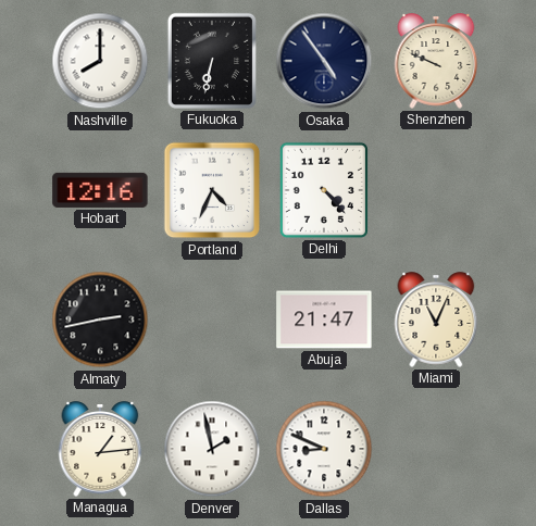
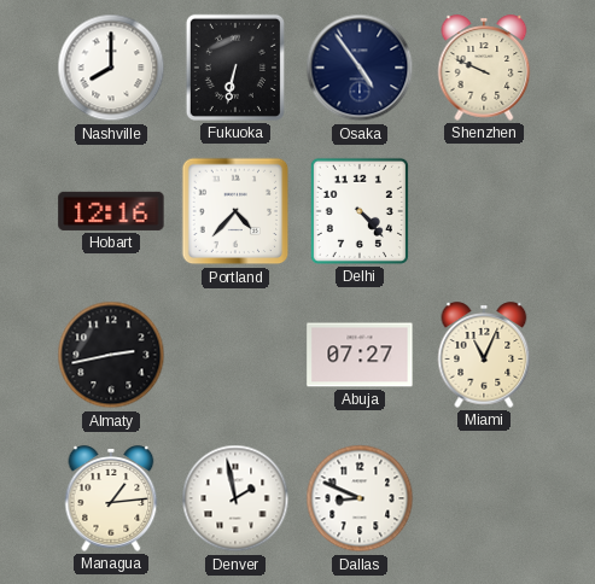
Portland: 4:34 -> 4:37
Abuja: 21:47 -> 07:27
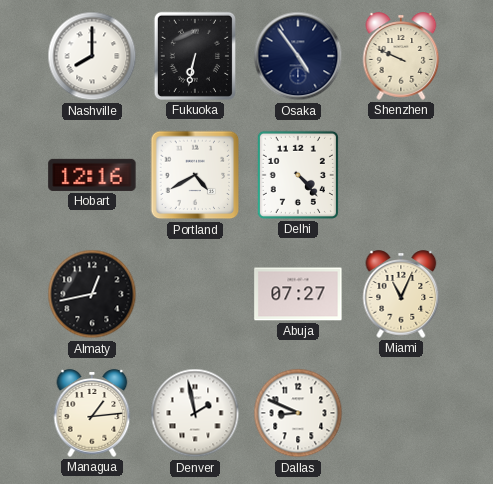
Portland: 4:37 -> 4:40
Almaty: 2:43 -> 12:43
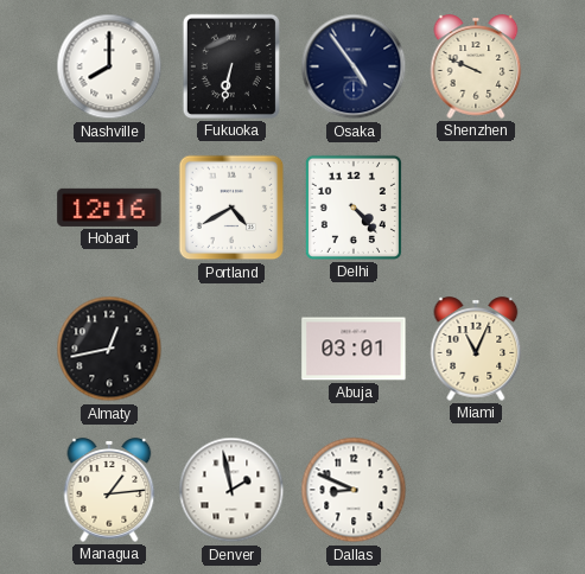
Abuja: 07:27 -> 03:01
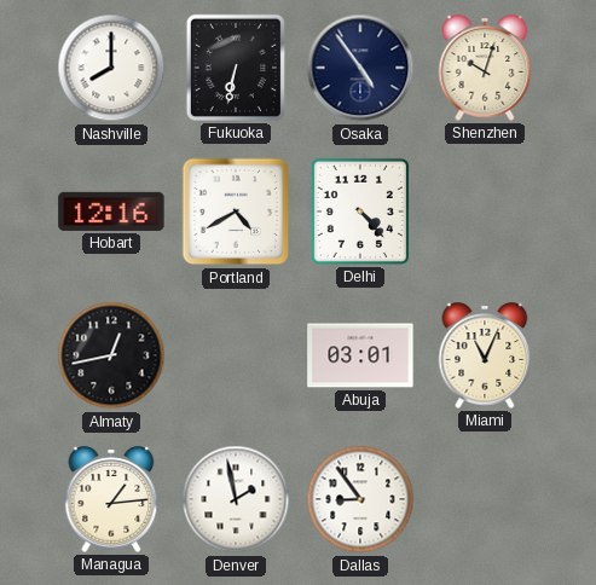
Shenzhen: 9:49 -> 10:03
Dallas: 8:49 -> 8:54
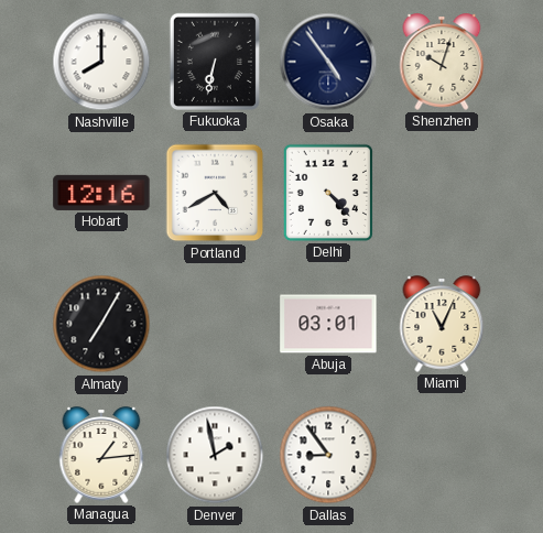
Almaty: 12:43 -> 7:05
